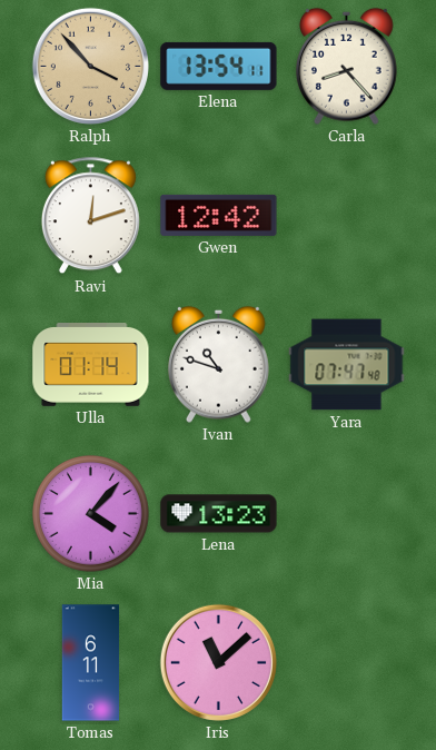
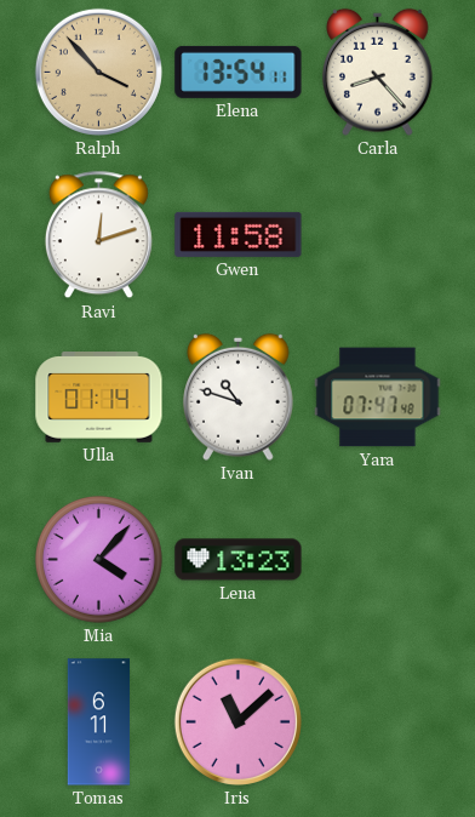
Gwen: 12:42 -> 11:58
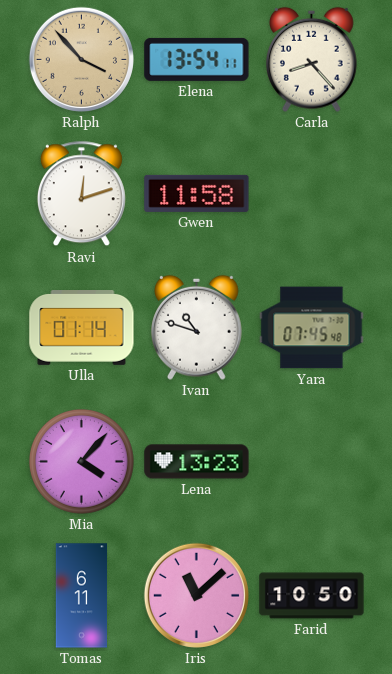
Yara: 07:47 -> 07:45
Farid: none -> 10:50
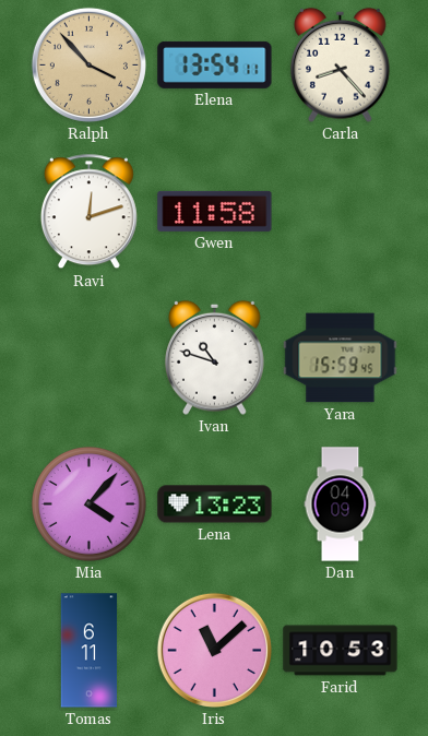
Ulla: 01:14 -> none
Yara: 07:45 -> 15:59
Dan: none -> 04:09
Farid: 10:50 -> 10:53
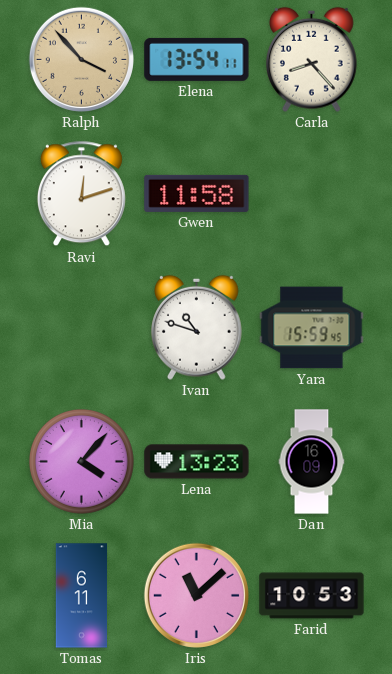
Dan: 04:09 -> 16:09
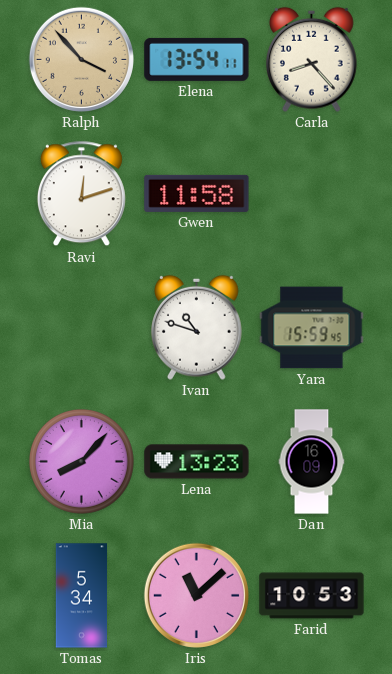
Mia: 4:07 -> 8:07
Tomas: 6:11 -> 5:34
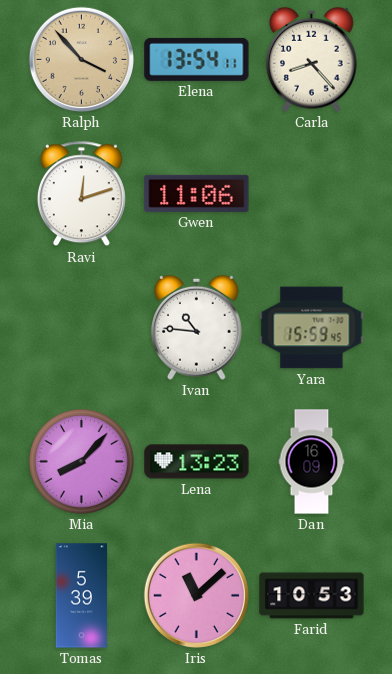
Gwen: 11:58 -> 11:06
Ivan: 10:48 -> 10:46
Tomas: 5:34 -> 5:39
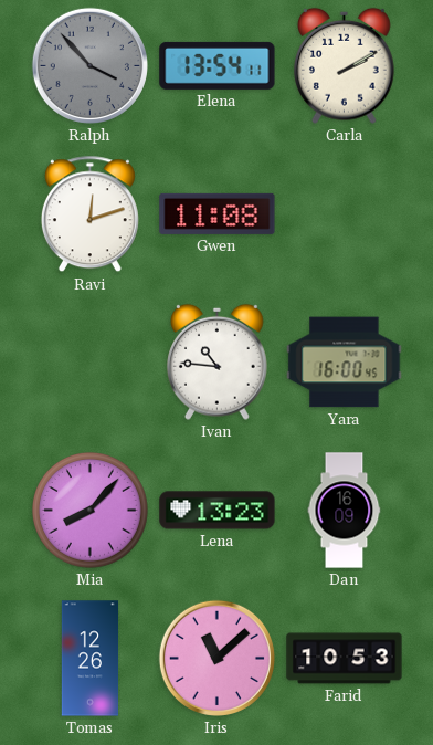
Ralph dial: champagne -> grey
Carla: 8:23 -> 2:10
Gwen: 11:06 -> 11:08
Yara: 15:59 -> 16:00
Tomas: 5:39 -> 12:26
